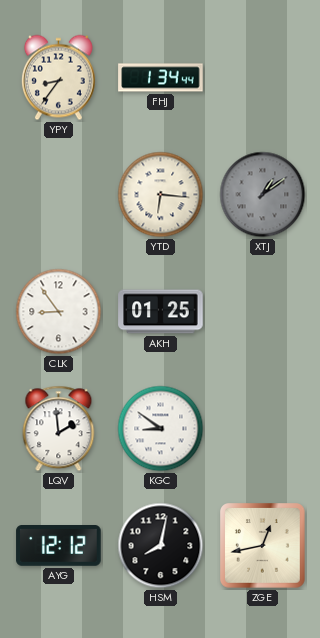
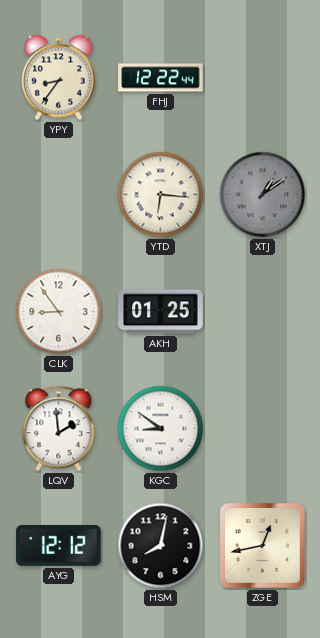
FHJ: 1:34 -> 12:22
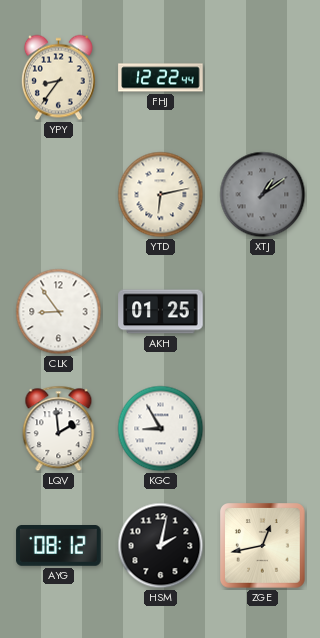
YTD: 6:16 -> 6:13
KGC: 8:51 -> 8:55
AYG: 12:12 -> 08:12
HSM: 8:02 -> 2:02
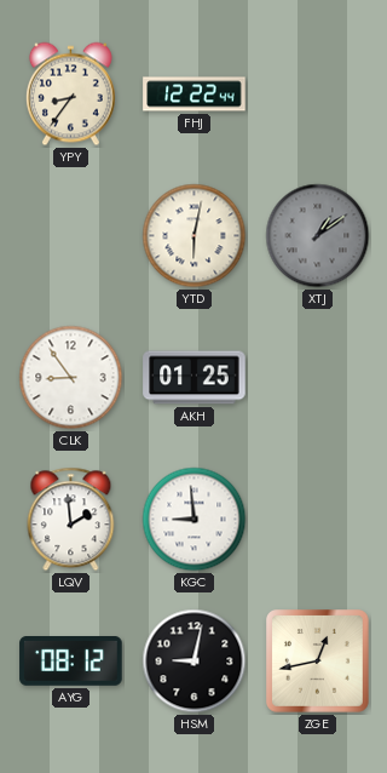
YTD: 6:13 -> 6:02
KGC: 8:55 -> 8:59
HSM: 2:02 -> 9:02
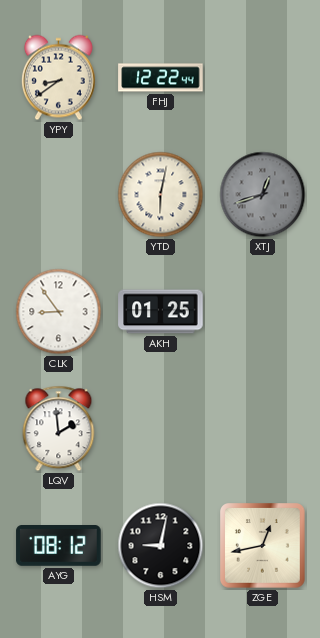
YPY: 8:36 -> 8:39
XTJ: 1:09 -> 12:42
KGC: 8:59 -> none
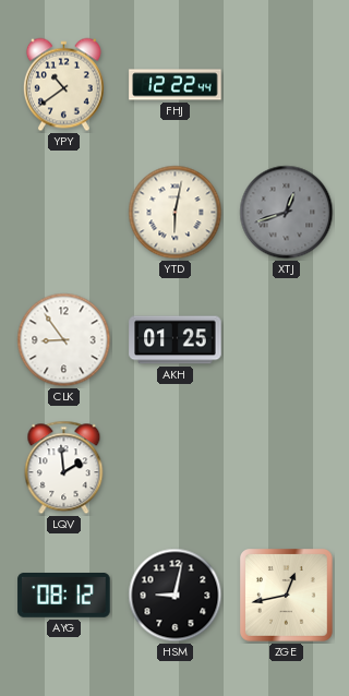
YPY: 8:39 -> 10:39
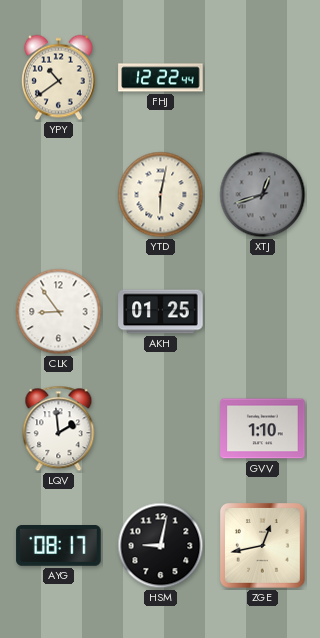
GVV: none -> 1:10
AYG: 08:12 -> 08:17
